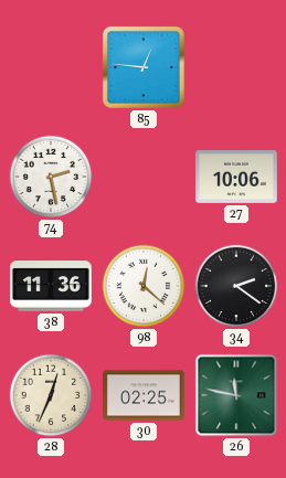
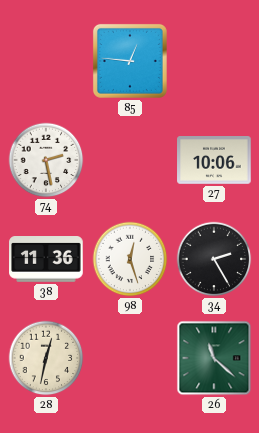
98: 12:22 -> 12:27
34: 2:21 -> 2:25
28: 12:34 -> 12:32
30: 02:25 -> none
26: 11:47 -> 11:22
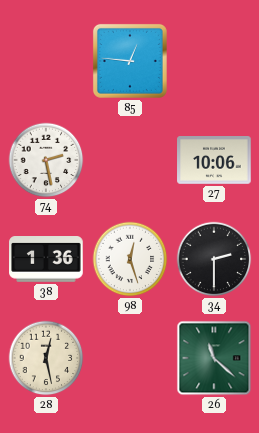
38: 11:36 -> 1:36
34: 2:25 -> 2:30
28: 12:32 -> 12:28
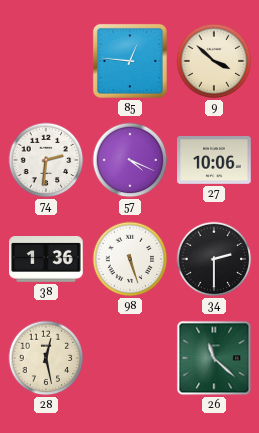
9: none -> 3:52
74: 2:28 -> 2:31
57: none -> 4:19
98: 12:27 -> 5:27
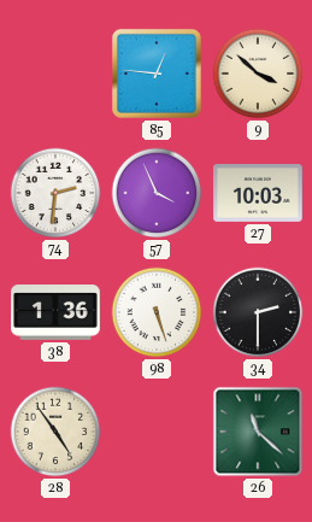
57: 4:19 -> 3:56
27: 10:06 -> 10:03
28: 12:28 -> 4:54
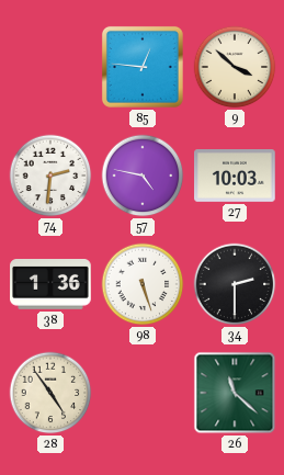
57: 3:56 -> 4:47
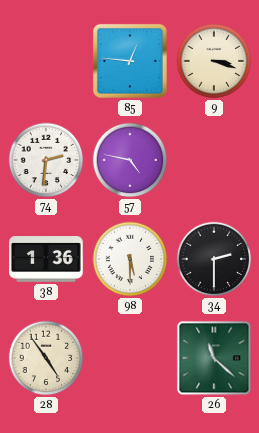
9: 3:52 -> 3:18
27: 10:03 -> none
98: 5:27 -> 5:30
